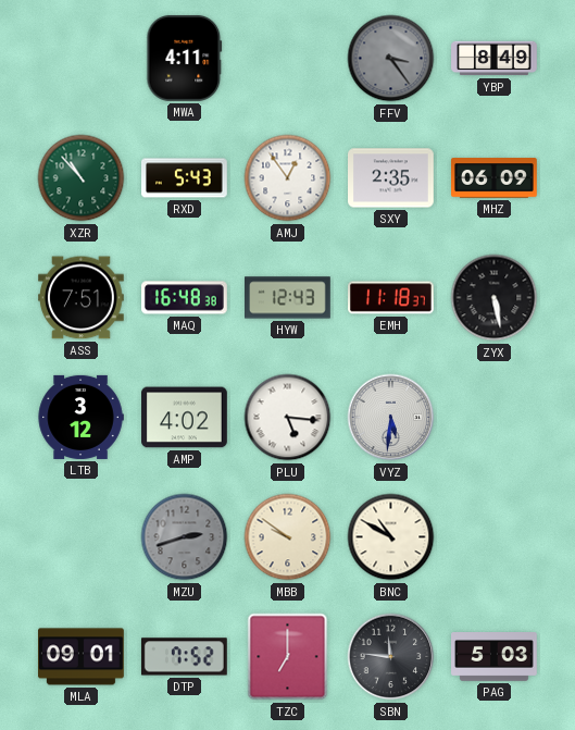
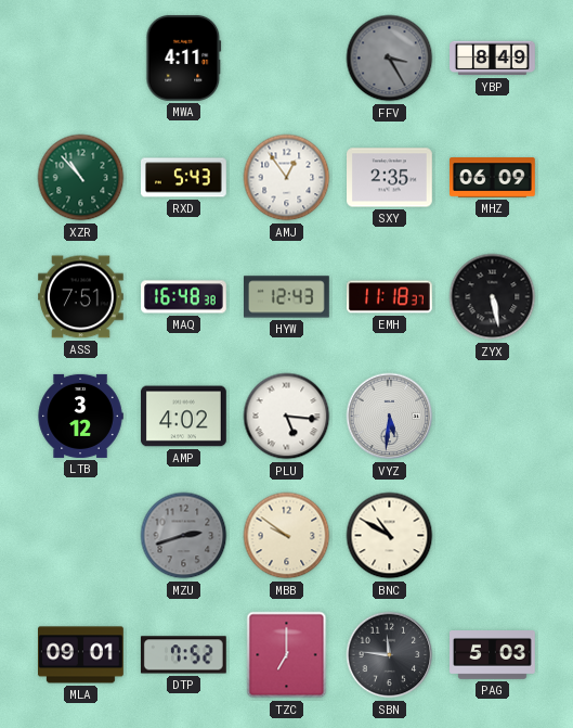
FFV: 3:24 -> 3:25
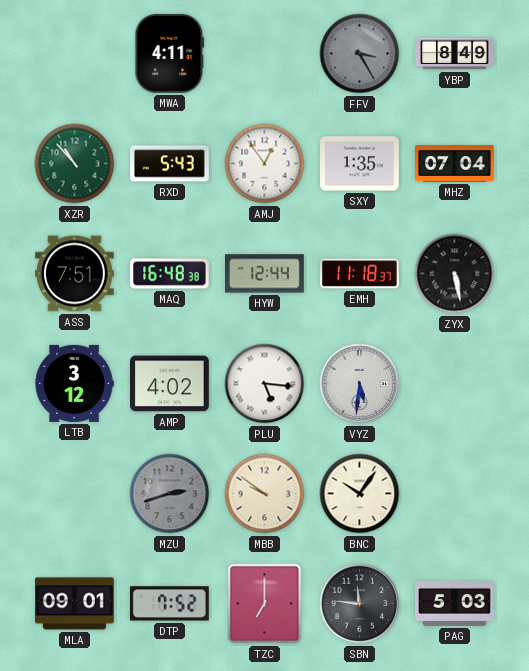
SXY: 2:35 -> 1:35
MHZ: 06:09 -> 07:04
HYW: 12:43 -> 12:44
BNC: 10:50 -> 10:06
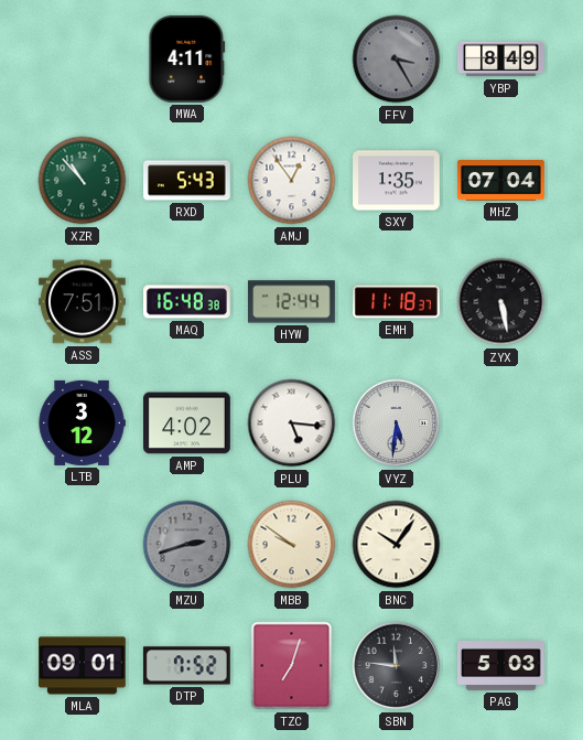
TZC: 7:00 -> 7:03
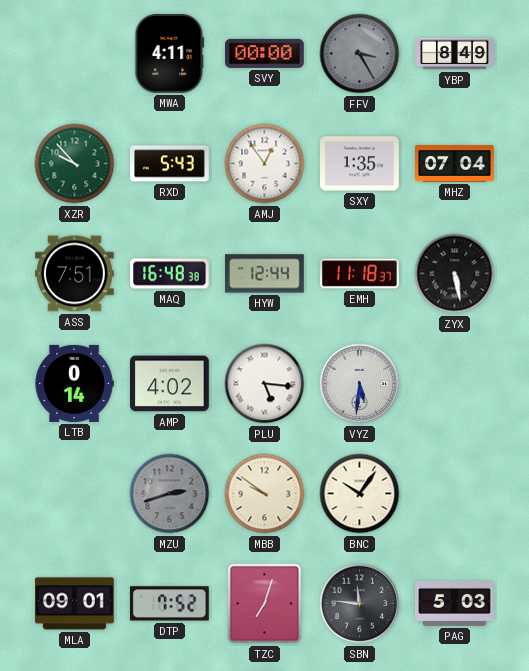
SVY: none -> 00:00
XZR: 10:53 -> 9:53
LTB: 3:12 -> 0:14
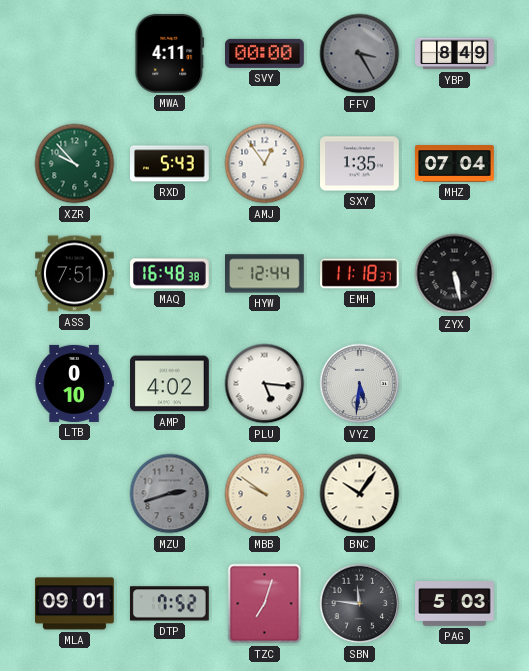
LTB: 0:14 -> 0:10
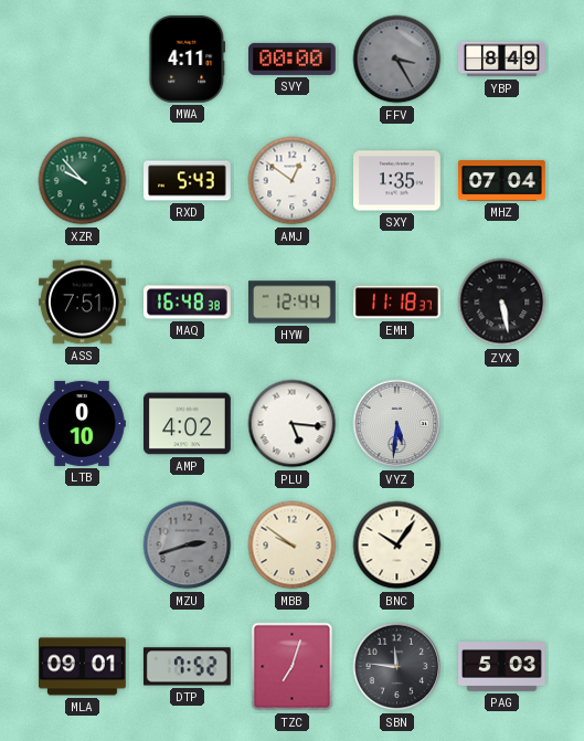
AMJ: 12:54 -> 12:51
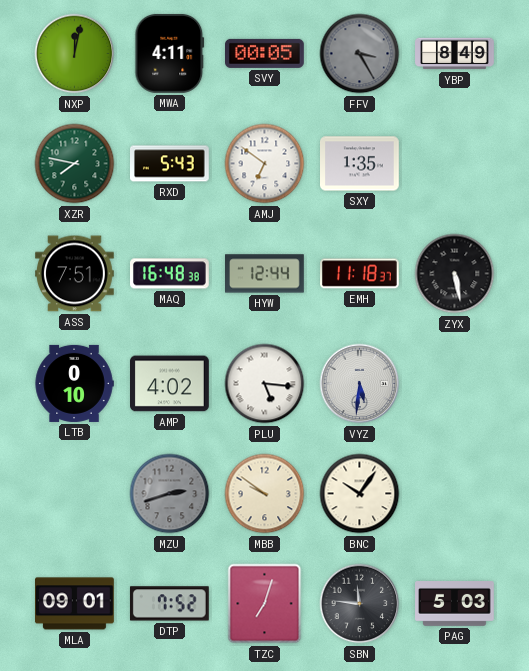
NXP: none -> 12:02
SVY: 00:00 -> 00:05
XZR: 9:53 -> 7:47
AMJ: 12:51 -> 6:51
MHZ: 07:04 -> none
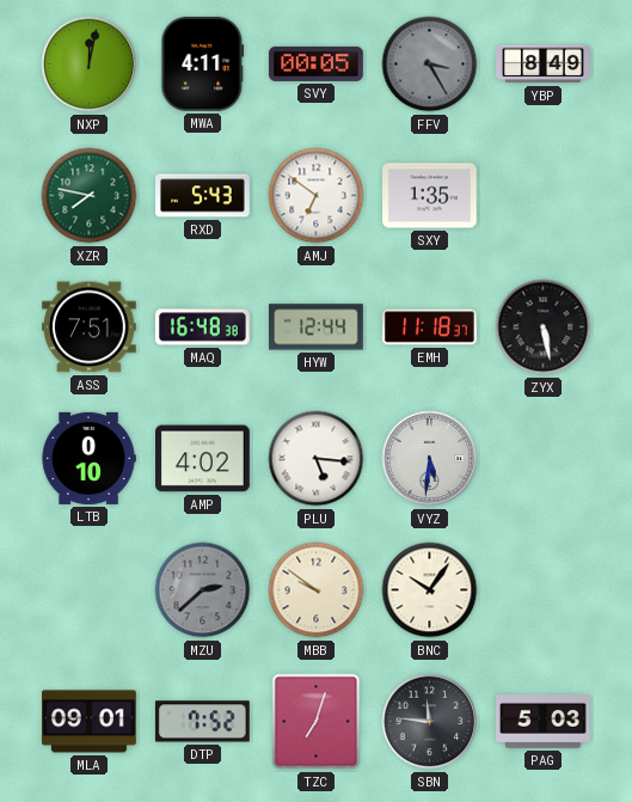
MZU: 2:42 -> 2:38
